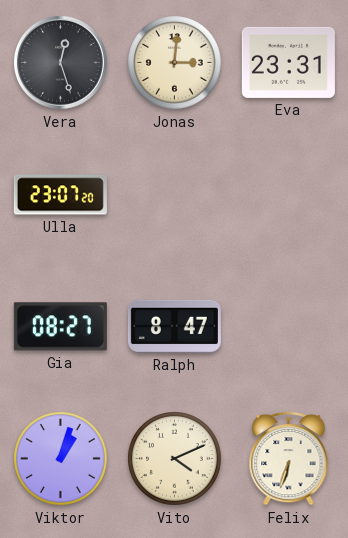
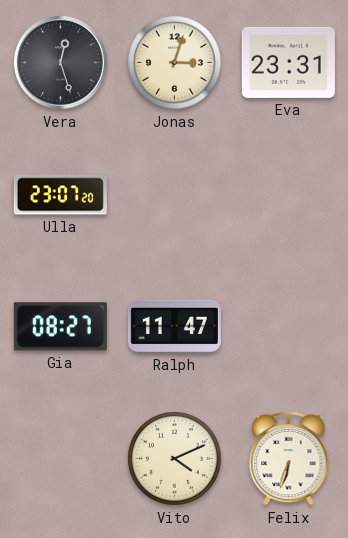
Jonas: 3:01 -> 3:03
Ralph: 8:47 -> 11:47
Viktor: 1:03 -> none
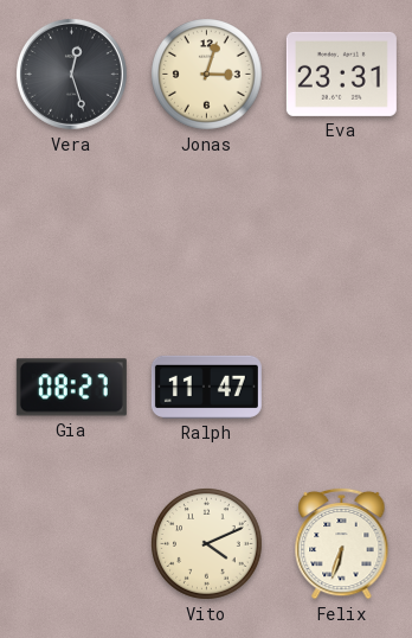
Ulla: 23:07 -> none
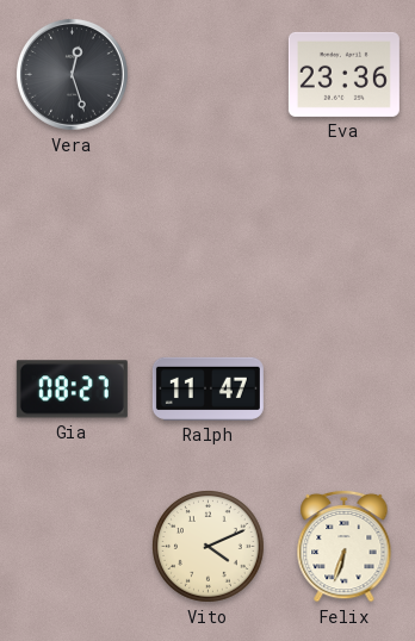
Jonas: 3:03 -> none
Eva: 23:31 -> 23:36
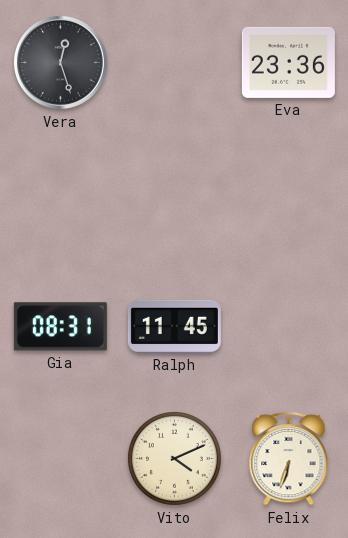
Gia: 08:27 -> 08:31
Ralph: 11:47 -> 11:45
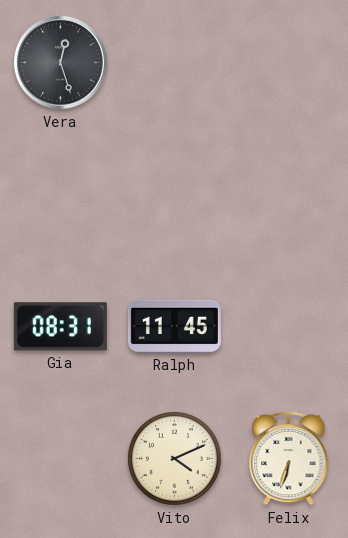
Eva: 23:36 -> none
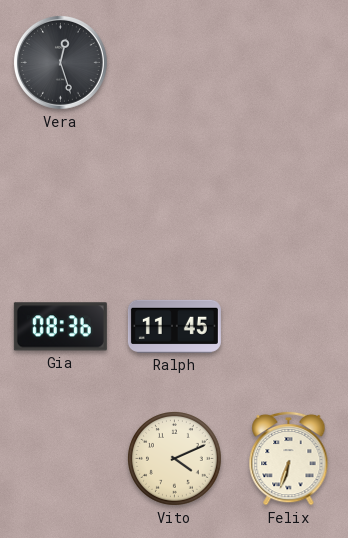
Gia: 08:31 -> 08:36
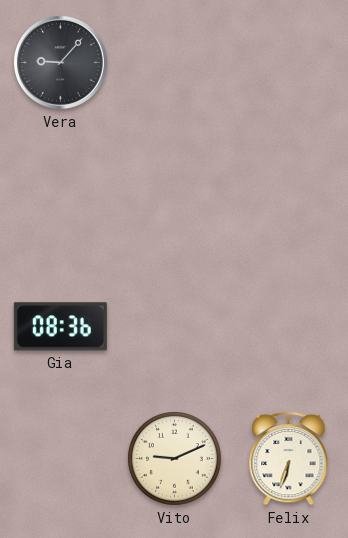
Vera: 12:27 -> 9:07
Ralph: 11:45 -> none
Vito: 4:11 -> 9:11
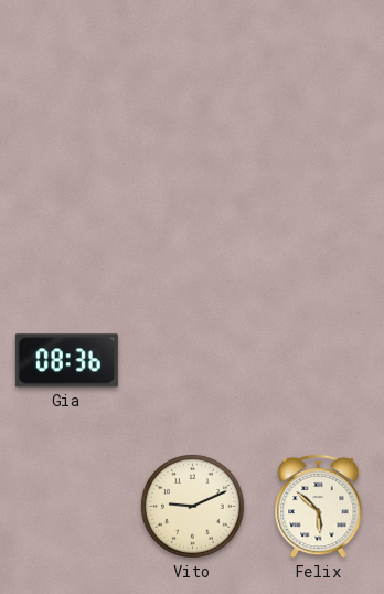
Vera: 9:07 -> none
Felix: 6:33 -> 5:52
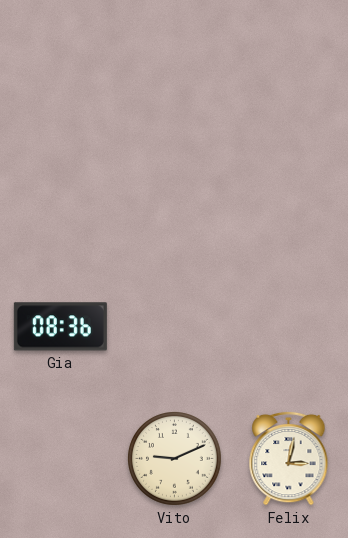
Felix: 5:52 -> 3:02
